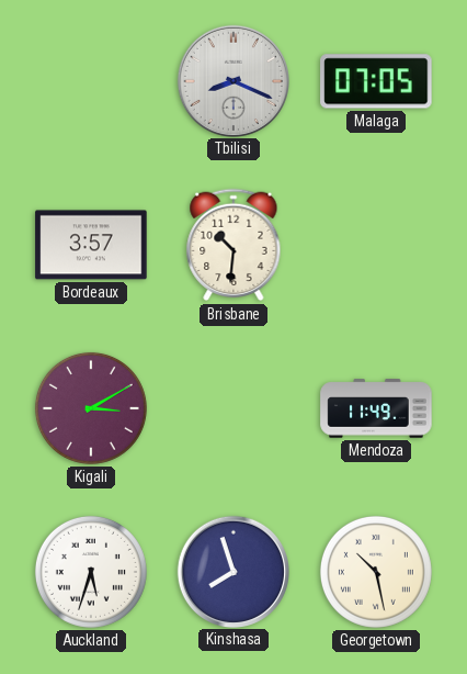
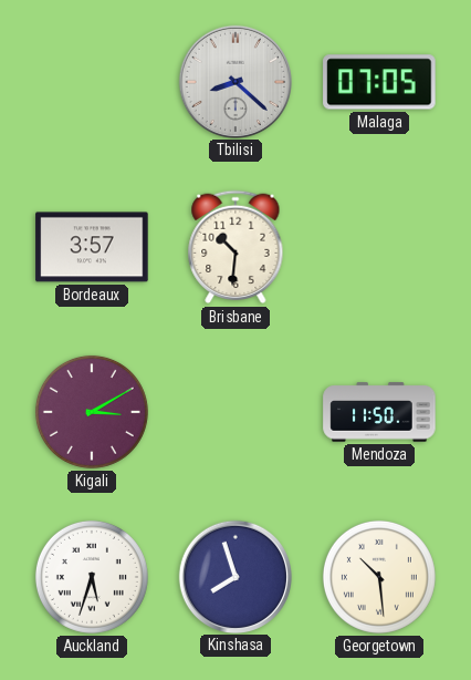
Tbilisi: 8:19 -> 8:22
Mendoza: 11:49 -> 11:50
Georgetown: 10:28 -> 10:29
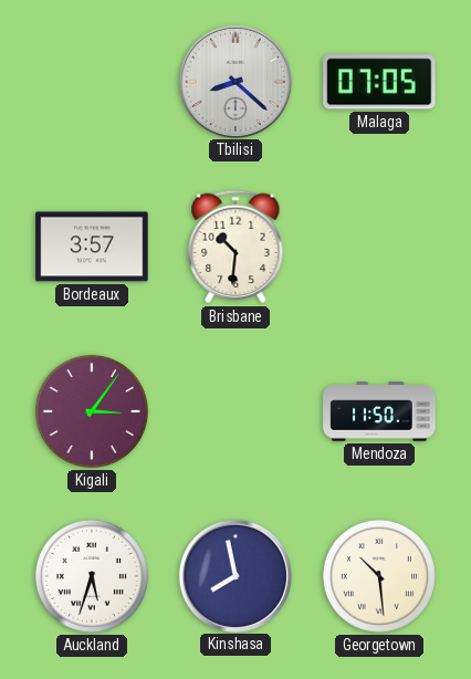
Kigali: 3:10 -> 3:06
Kinshasa: 7:57 -> 7:58
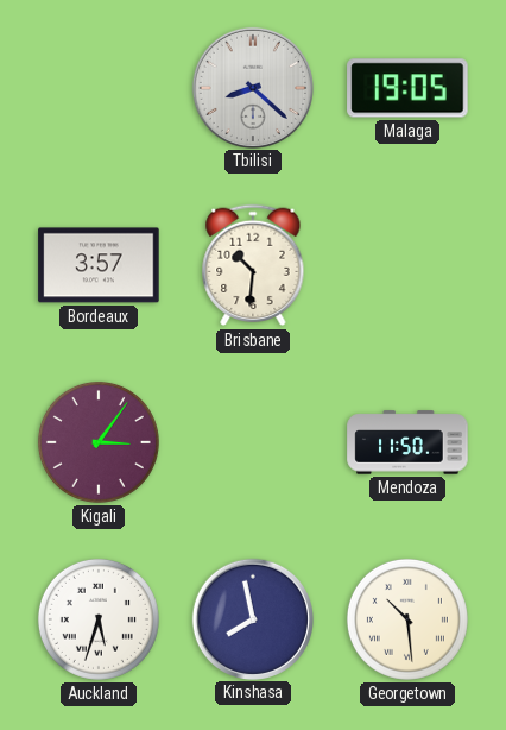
Malaga: 07:05 -> 19:05
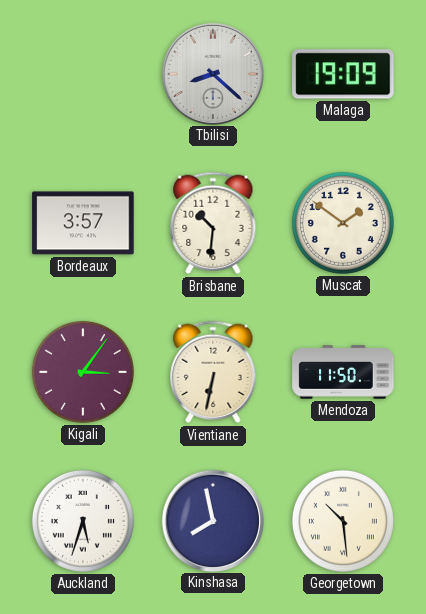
Malaga: 19:05 -> 19:09
Muscat: none -> 1:51
Vientiane: none -> 6:32
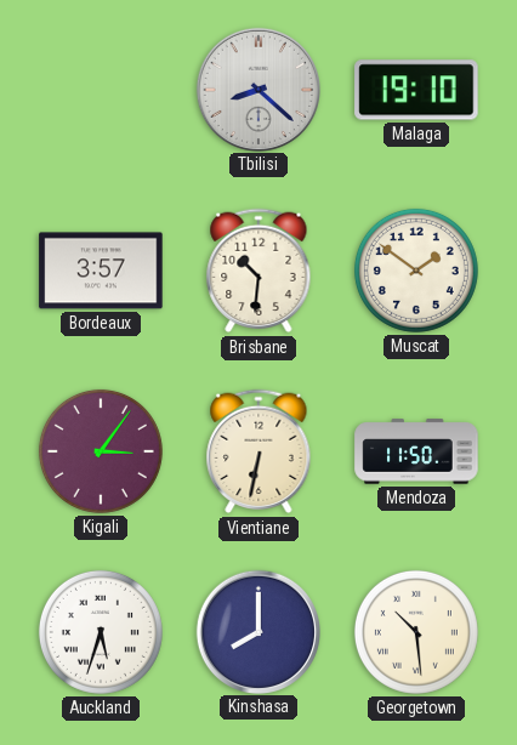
Malaga: 19:09 -> 19:10
Kinshasa: 7:58 -> 8:00
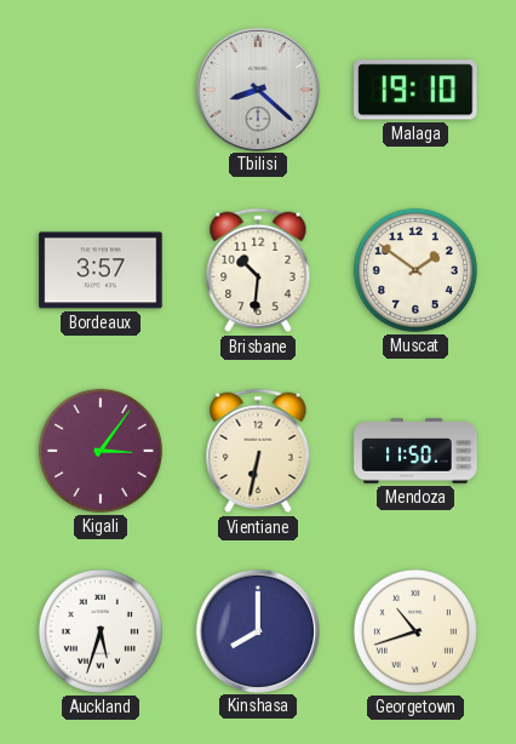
Georgetown: 10:29 -> 10:42
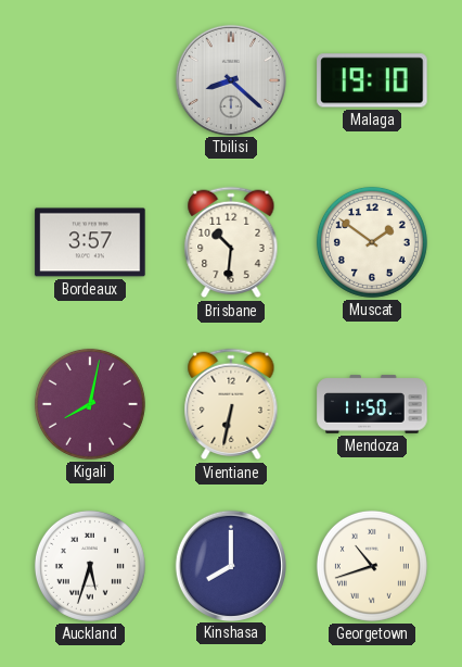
Kigali: 3:06 -> 8:02
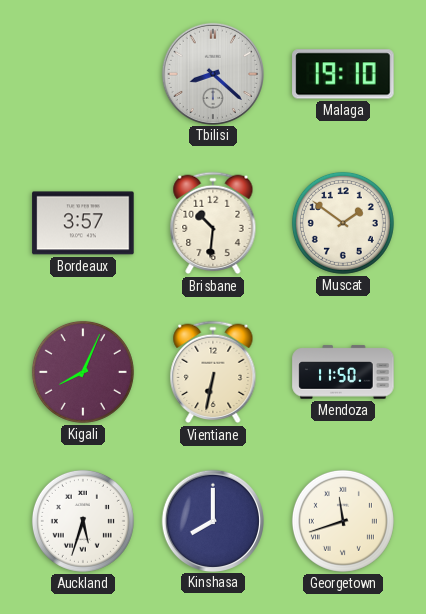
Kigali: 8:02 -> 8:04
Georgetown: 10:42 -> 11:42
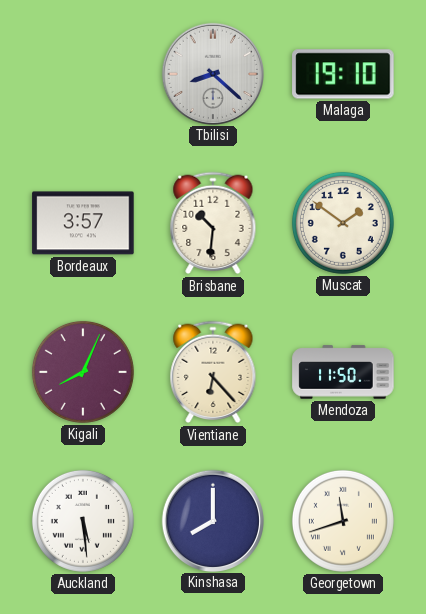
Vientiane: 6:32 -> 6:23
Auckland: 5:33 -> 5:29
